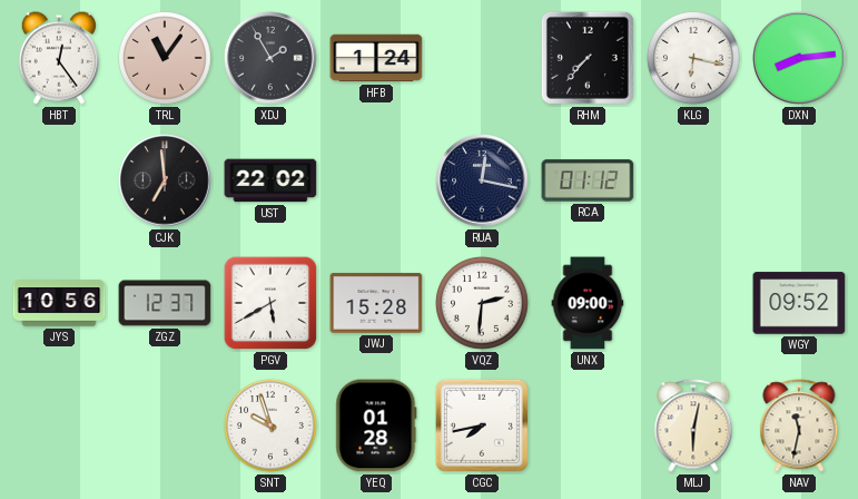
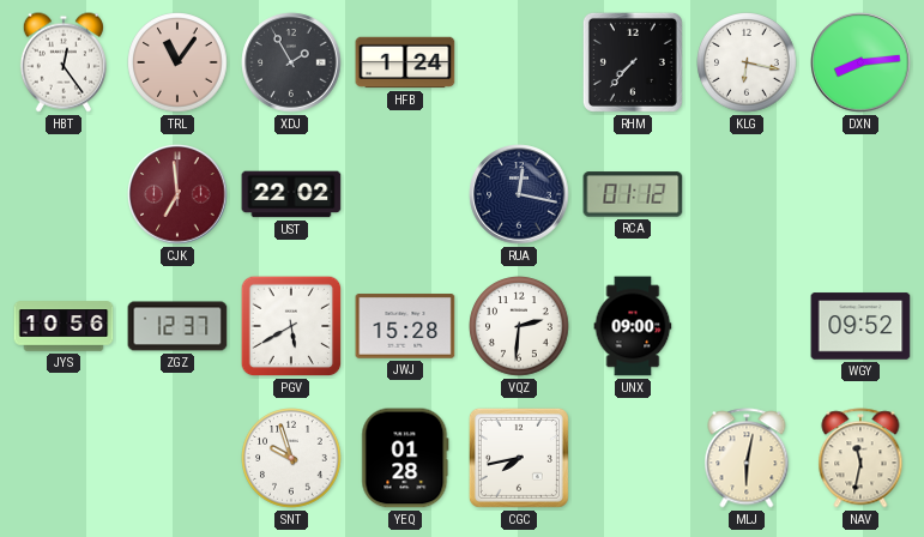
CJK dial: black -> burgundy
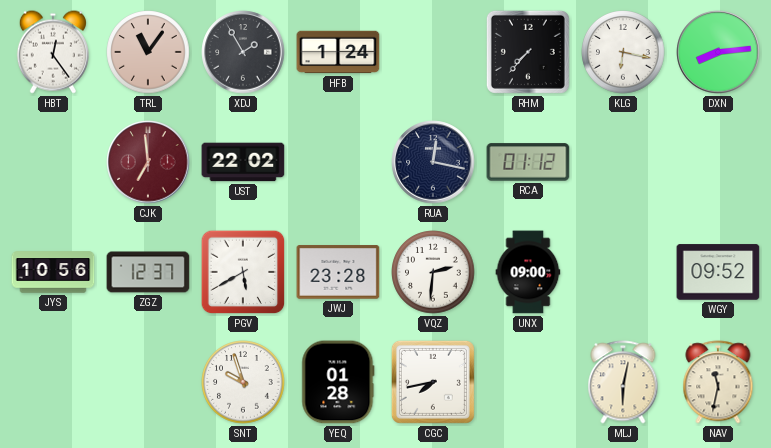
JWJ: 15:28 -> 23:28
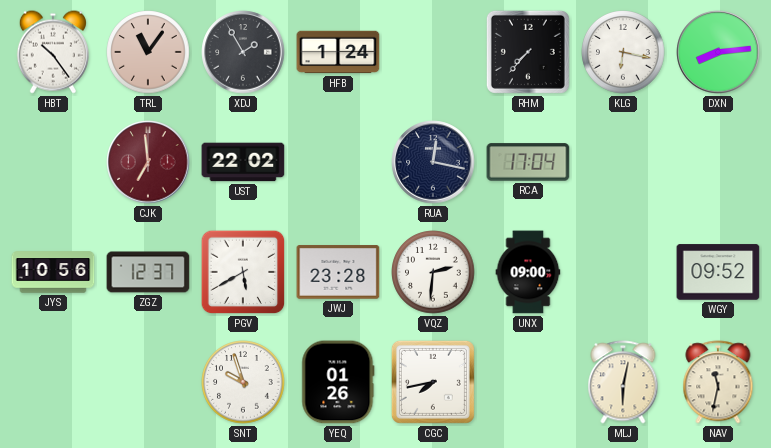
HBT: 12:24 -> 10:24
RCA: 01:12 -> 17:04
YEQ: 01:28 -> 01:26
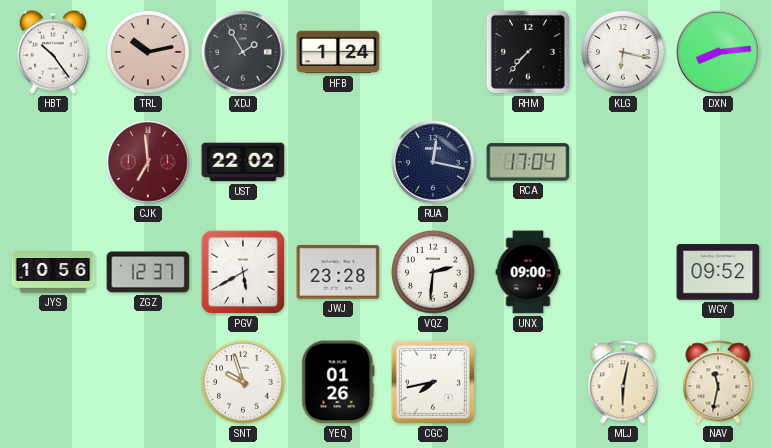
TRL: 11:06 -> 10:13
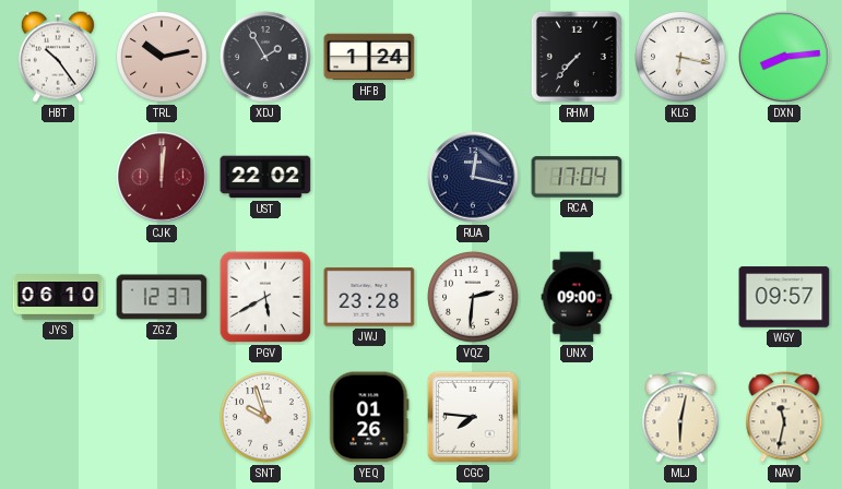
CJK: 6:59 -> 12:01
JYS: 10:56 -> 06:10
WGY: 09:52 -> 09:57
CGC: 7:43 -> 7:46
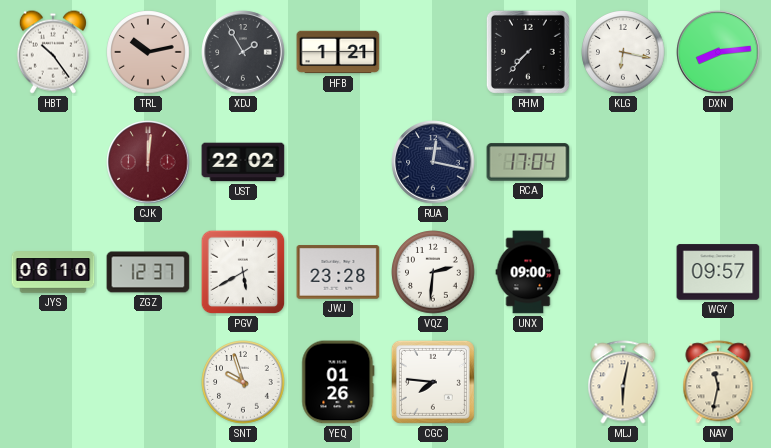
HFB: 1:24 -> 1:21
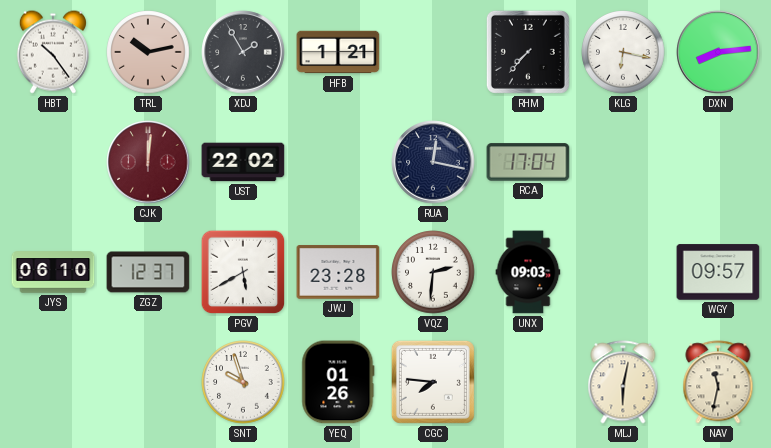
UNX: 09:00 -> 09:03
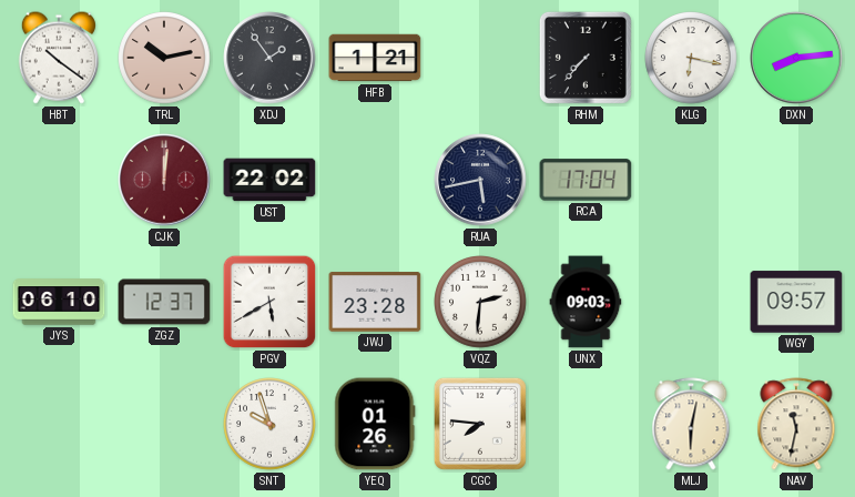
HBT: 10:24 -> 10:21
XDJ: 1:55 -> 1:54
RUA: 12:17 -> 5:43
